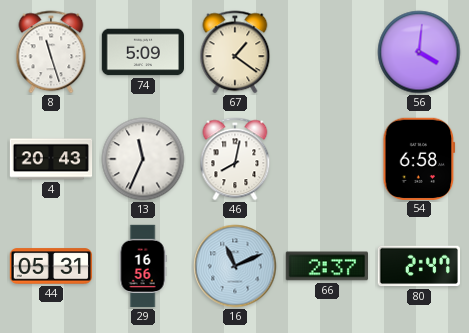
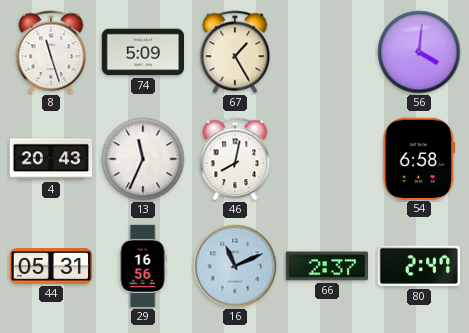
67: 1:21 -> 1:25
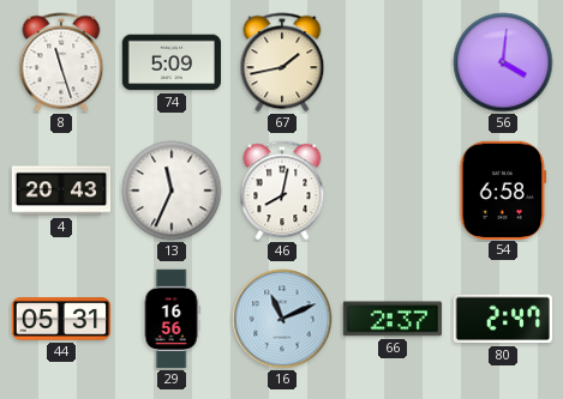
67: 1:25 -> 1:43
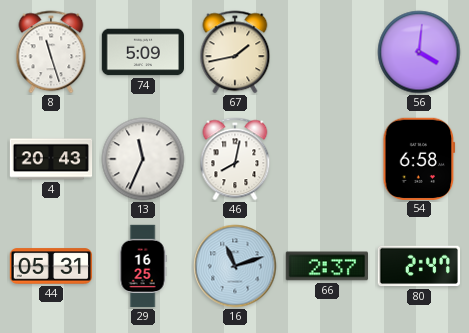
29: 16:56 -> 16:25
16: 11:11 -> 11:12
